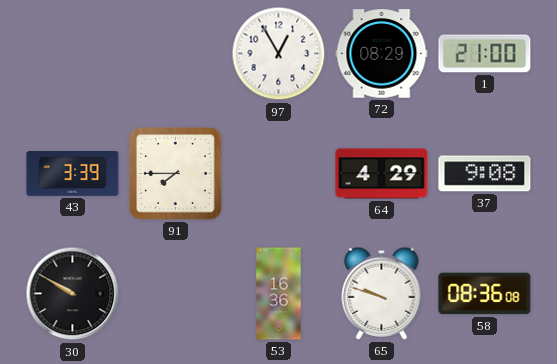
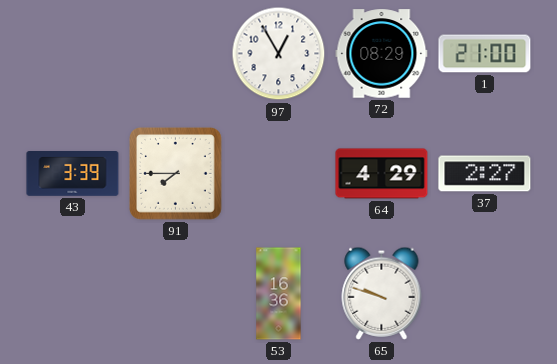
37: 9:08 -> 2:27
30: 9:50 -> none
58: 08:36 -> none
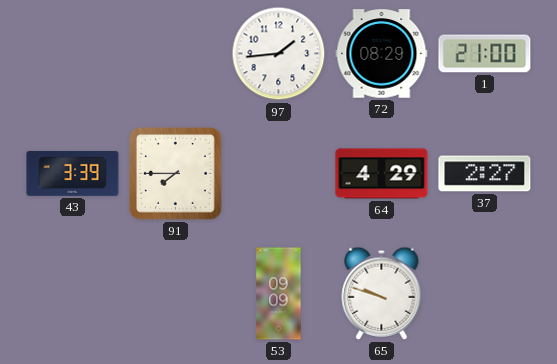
97: 12:55 -> 1:44
53: 16:36 -> 09:09
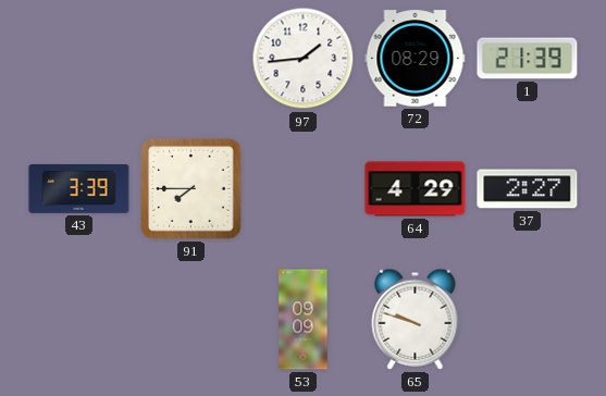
1: 21:00 -> 21:39
